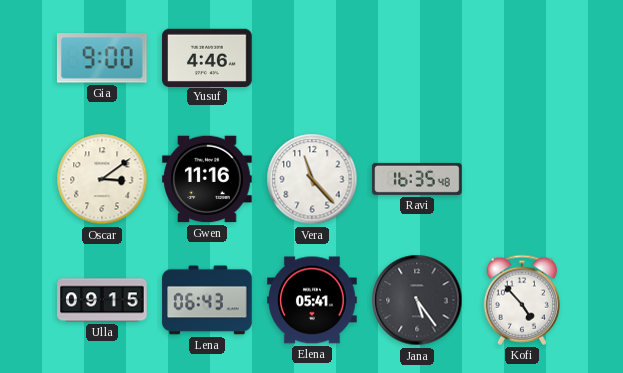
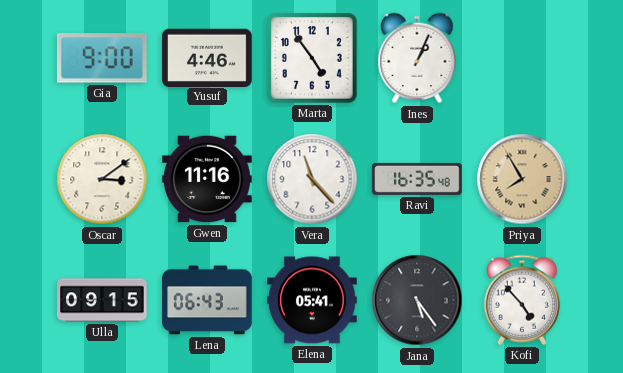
Marta: none -> 4:54
Ines: none -> 1:04
Priya: none -> 7:55
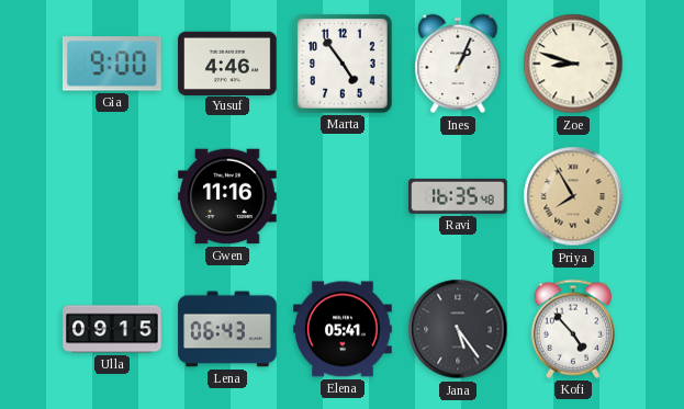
Zoe: none -> 8:48
Oscar: 3:09 -> none
Vera: 11:23 -> none
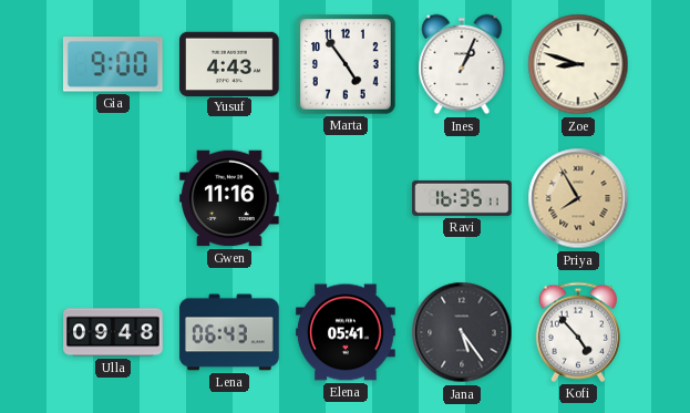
Yusuf: 4:46 -> 4:43
Ravi: 16:35:48 -> 16:35:11
Ulla: 09:15 -> 09:48
